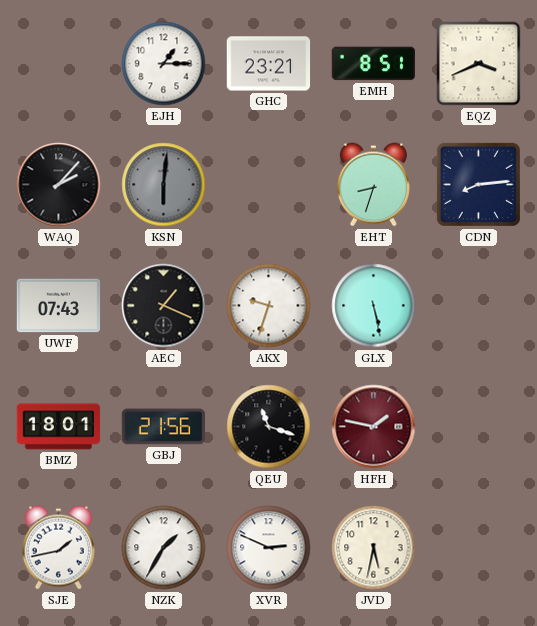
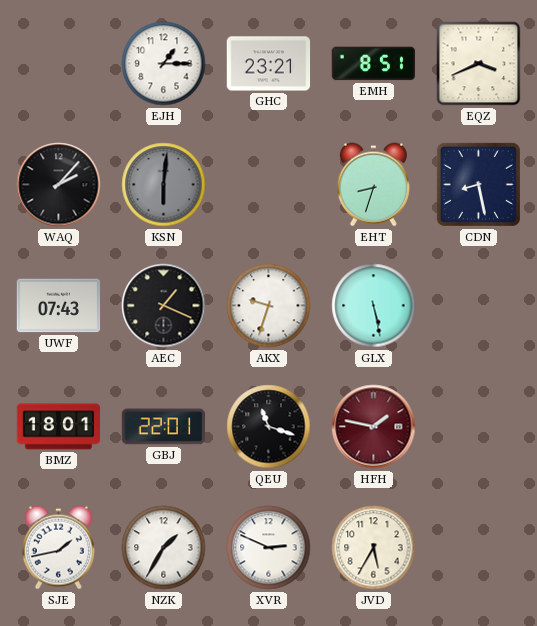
CDN: 8:14 -> 8:28
GBJ: 21:56 -> 22:01
JVD: 5:32 -> 5:35
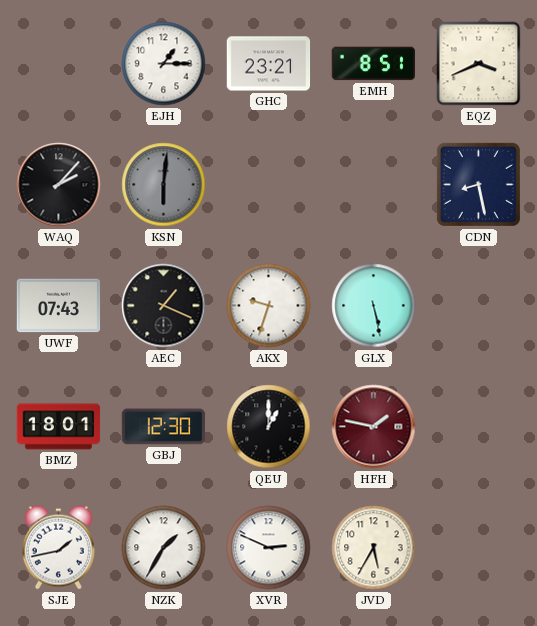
EHT: 8:33 -> none
GBJ: 22:01 -> 12:30
QEU: 11:18 -> 1:00
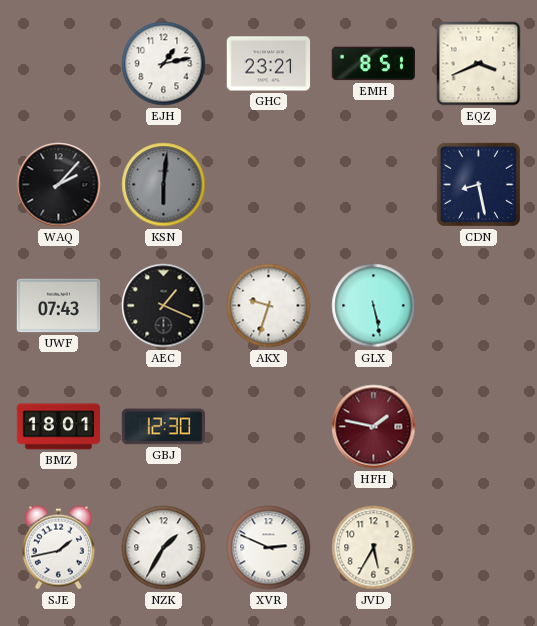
EJH: 1:15 -> 1:13
QEU: 1:00 -> none
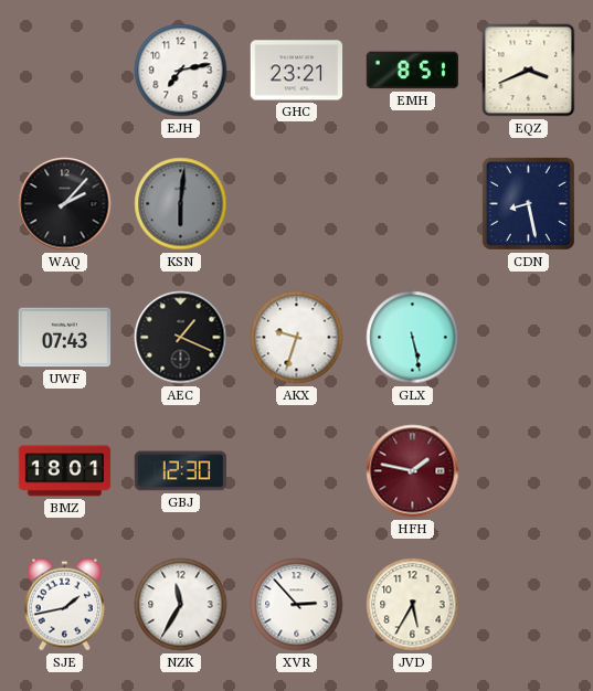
EJH: 1:13 -> 7:13
NZK: 1:35 -> 11:35
XVR: 2:49 -> 2:53
